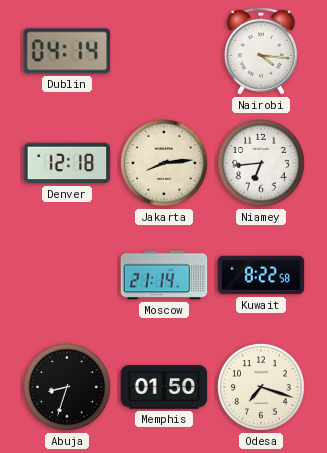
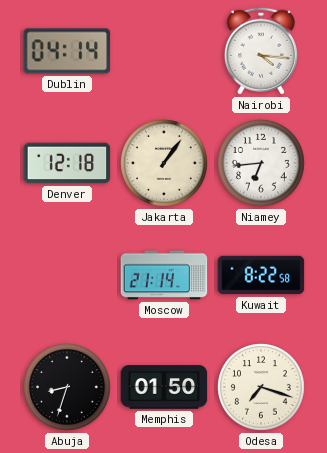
Jakarta: 8:14 -> 1:06
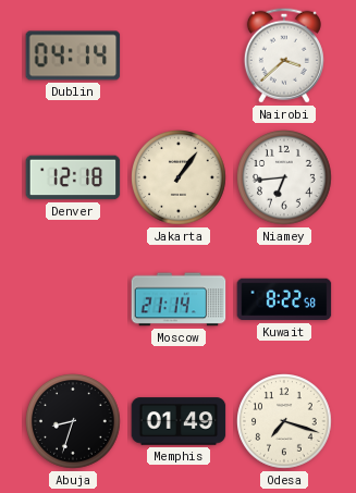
Nairobi: 4:16 -> 3:38
Memphis: 01:50 -> 01:49
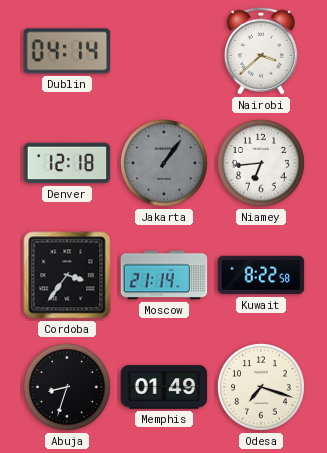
Jakarta dial: cream -> grey
Cordoba: none -> 3:36
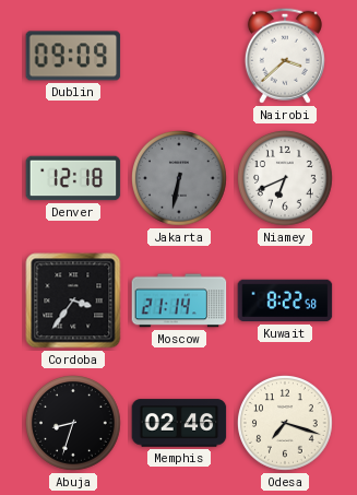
Dublin: 04:14 -> 09:09
Jakarta: 1:06 -> 6:32
Niamey: 6:44 -> 6:41
Memphis: 01:49 -> 02:46
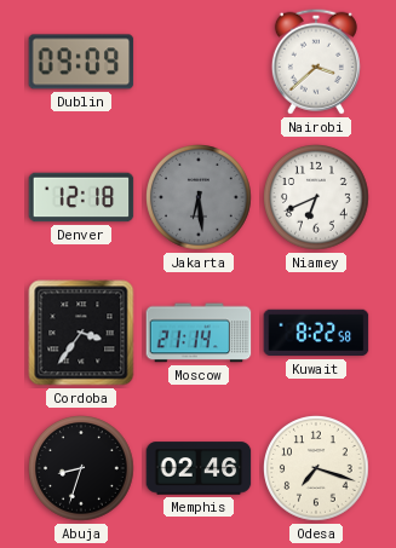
Jakarta: 6:32 -> 6:29
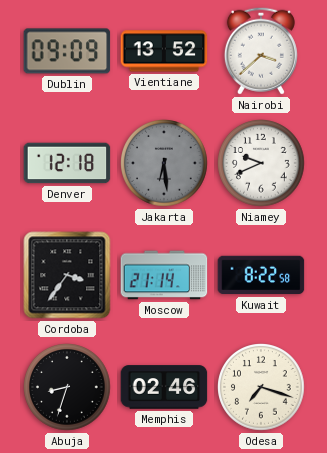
Vientiane: none -> 13:52
Niamey: 6:41 -> 9:41
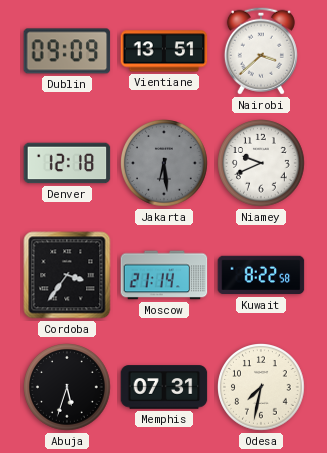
Vientiane: 13:52 -> 13:51
Abuja: 8:33 -> 5:33
Memphis: 02:46 -> 07:31
Odesa: 7:18 -> 7:32
